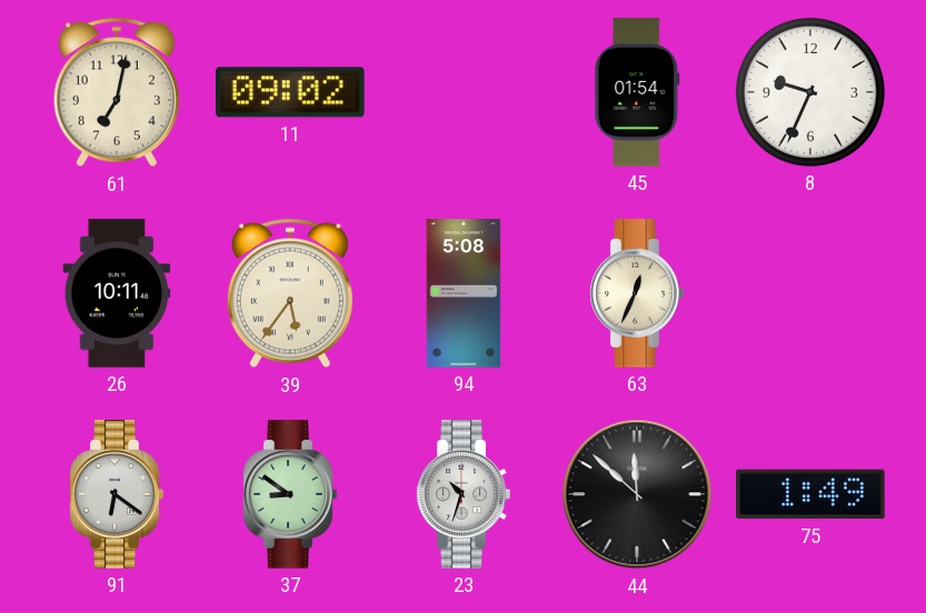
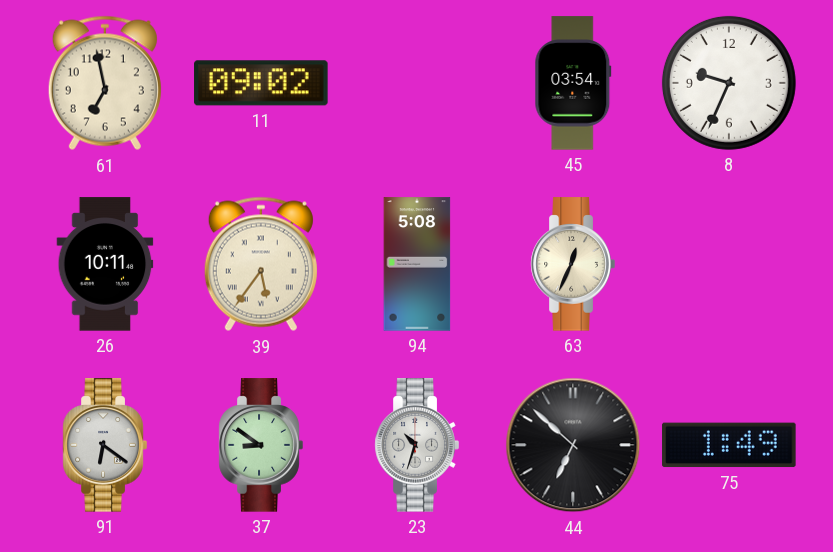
61: 7:02 -> 6:58
45: 01:54 -> 03:54
44: 11:52 -> 6:52
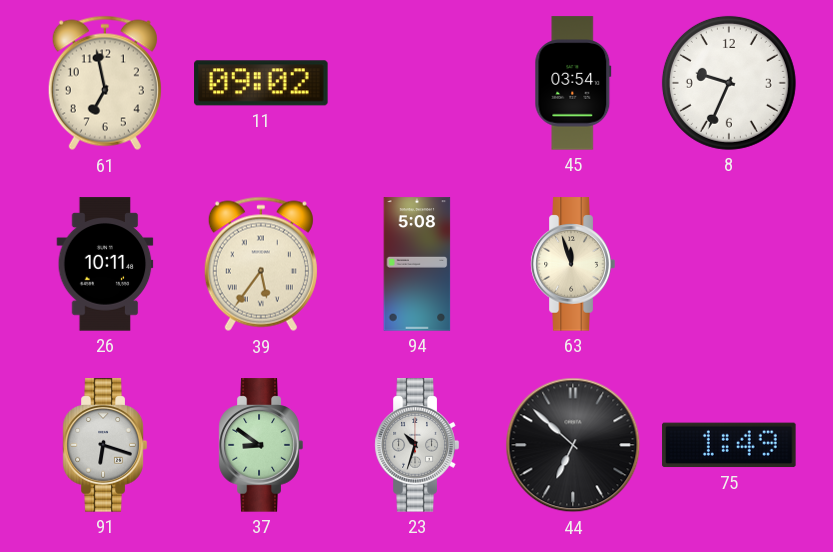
63: 12:34 -> 11:57
91: 6:21 -> 6:18
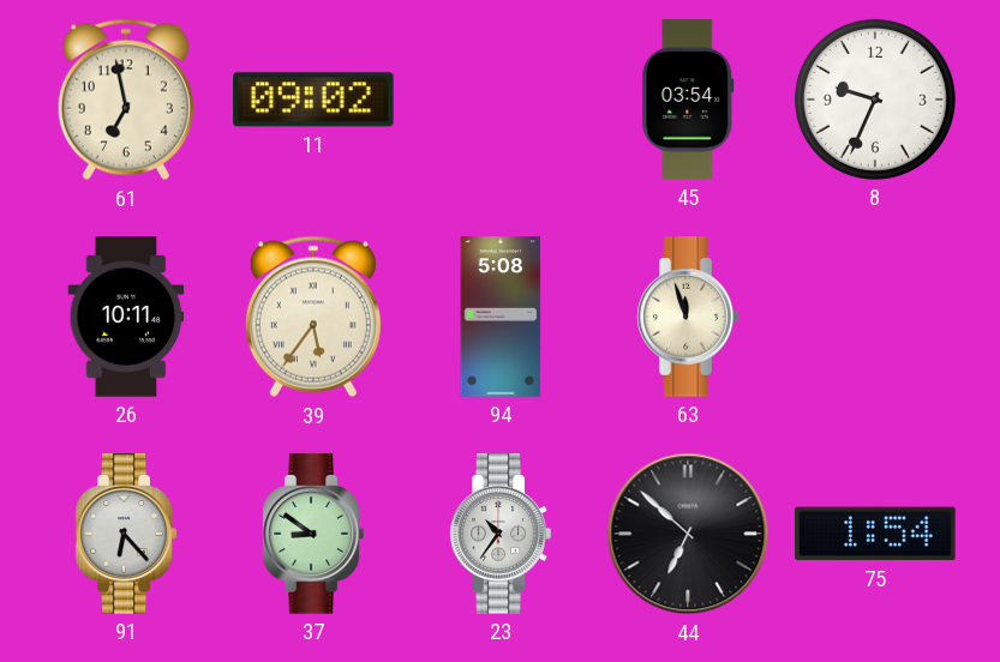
91: 6:18 -> 6:23
23: 10:33 -> 10:36
75: 1:49 -> 1:54
